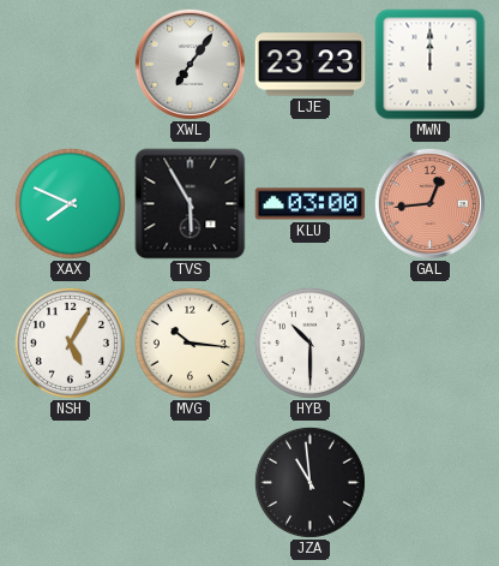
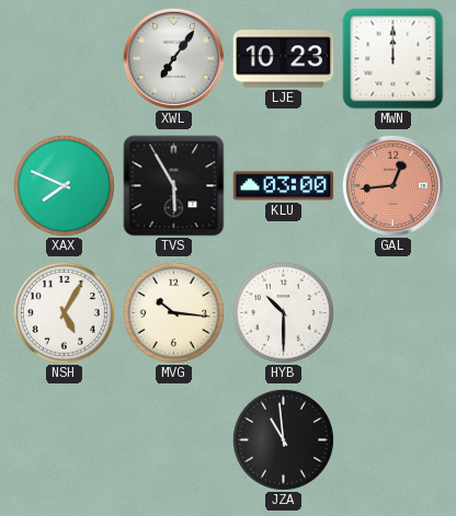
LJE: 23:23 -> 10:23
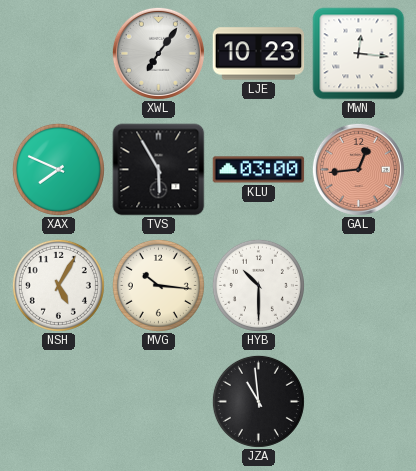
MWN: 12:00 -> 12:16
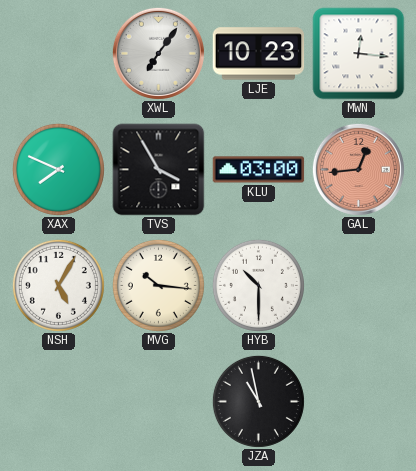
TVS: 5:55 -> 3:55
JZA: 10:59 -> 10:58
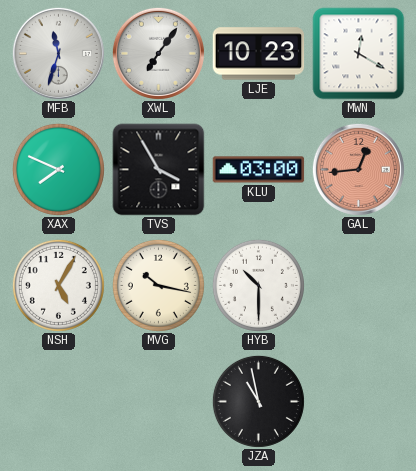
MFB: none -> 11:33
MWN: 12:16 -> 12:20
MVG: 10:16 -> 10:17
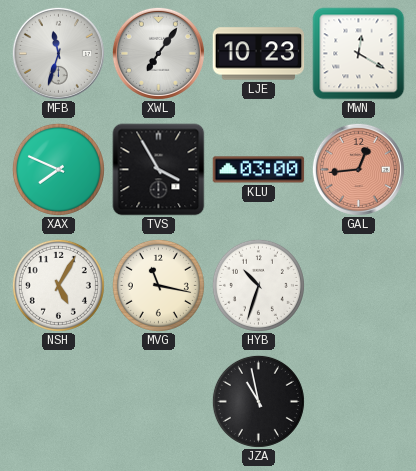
MVG: 10:17 -> 11:17
HYB: 10:30 -> 10:33
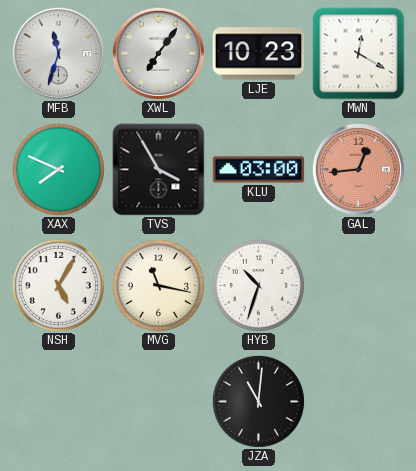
JZA: 10:58 -> 11:01
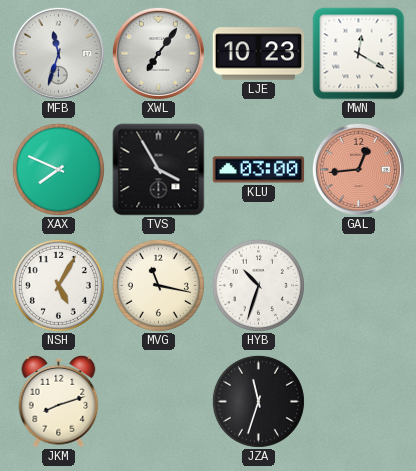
JKM: none -> 8:12
JZA: 11:01 -> 11:33
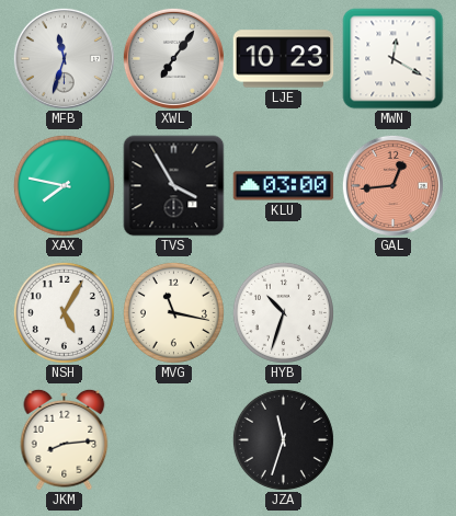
XAX: 7:49 -> 7:47
JKM: 8:12 -> 8:14
